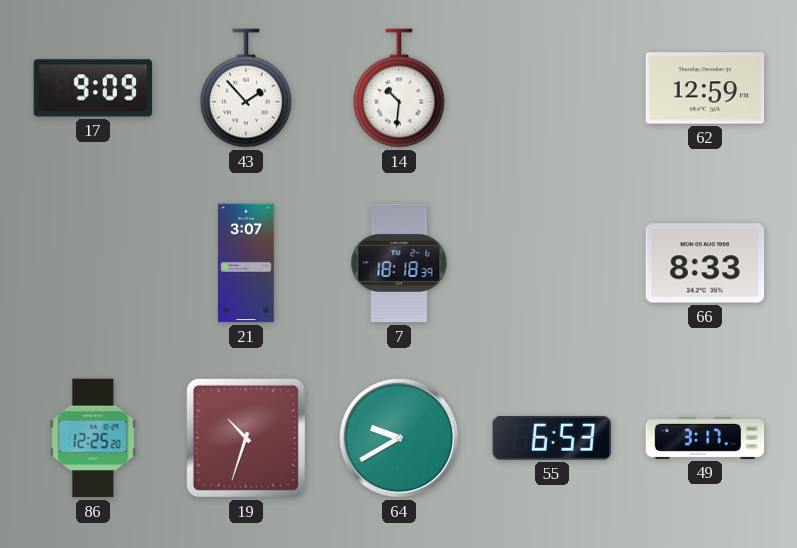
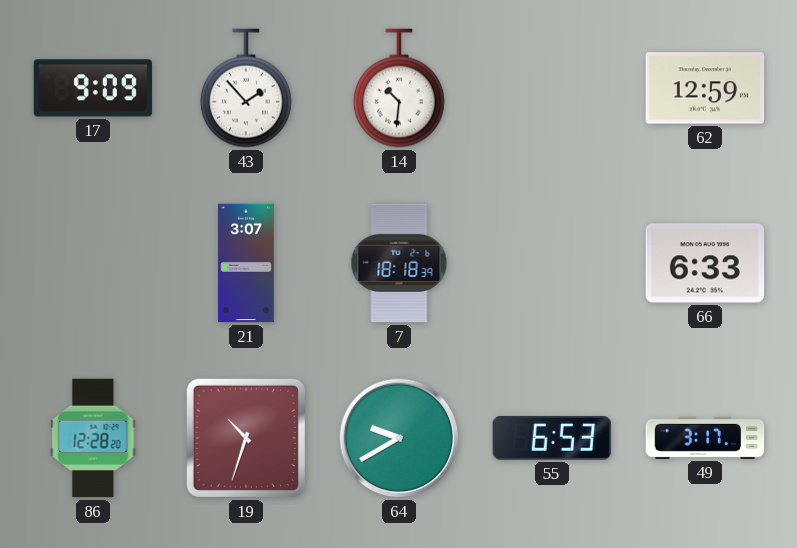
66: 8:33 -> 6:33
86: 12:25 -> 12:28
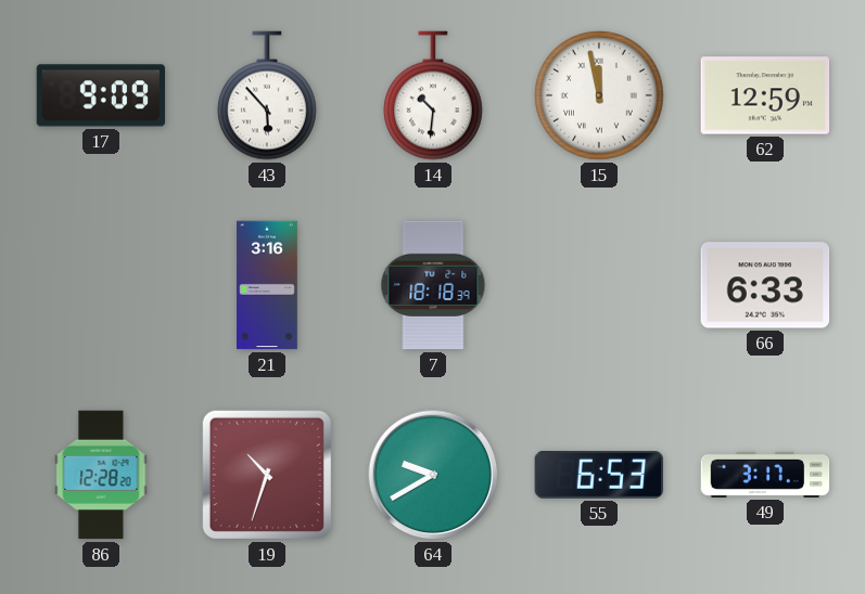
43: 1:53 -> 5:53
15: none -> 11:58
21: 3:07 -> 3:16
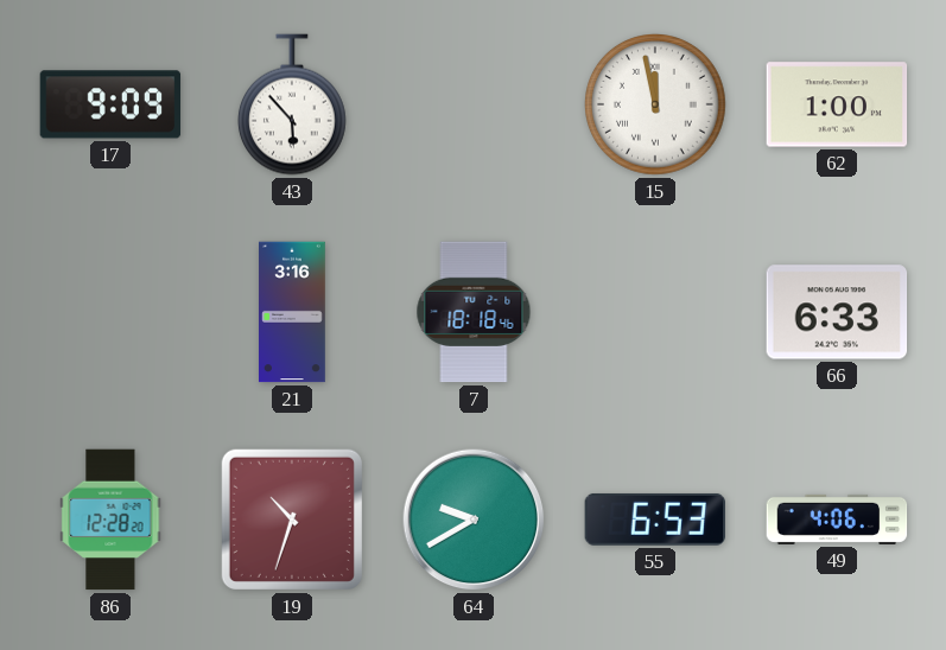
14: 10:31 -> none
62: 12:59 -> 1:00
7: 18:18:39 -> 18:18:46
49: 3:17 -> 4:06
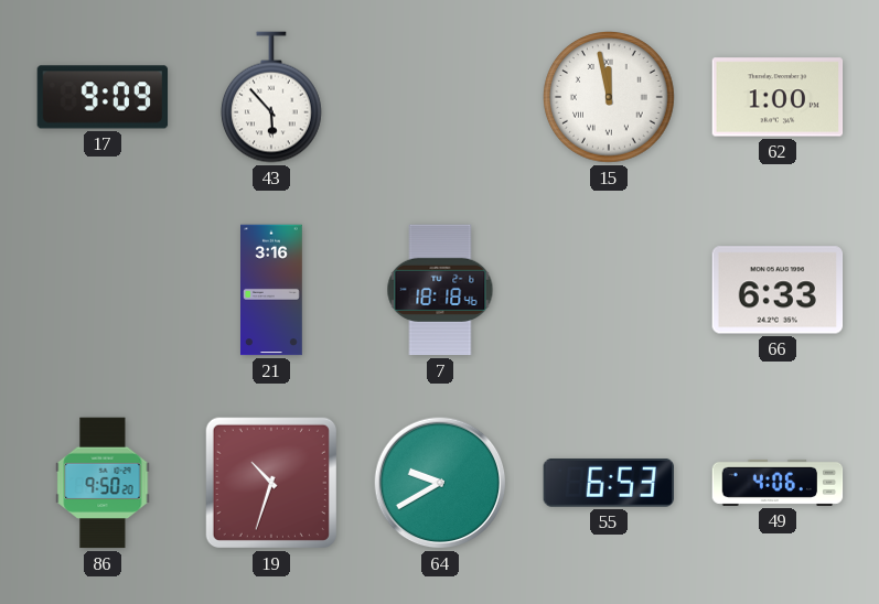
86: 12:28 -> 9:50
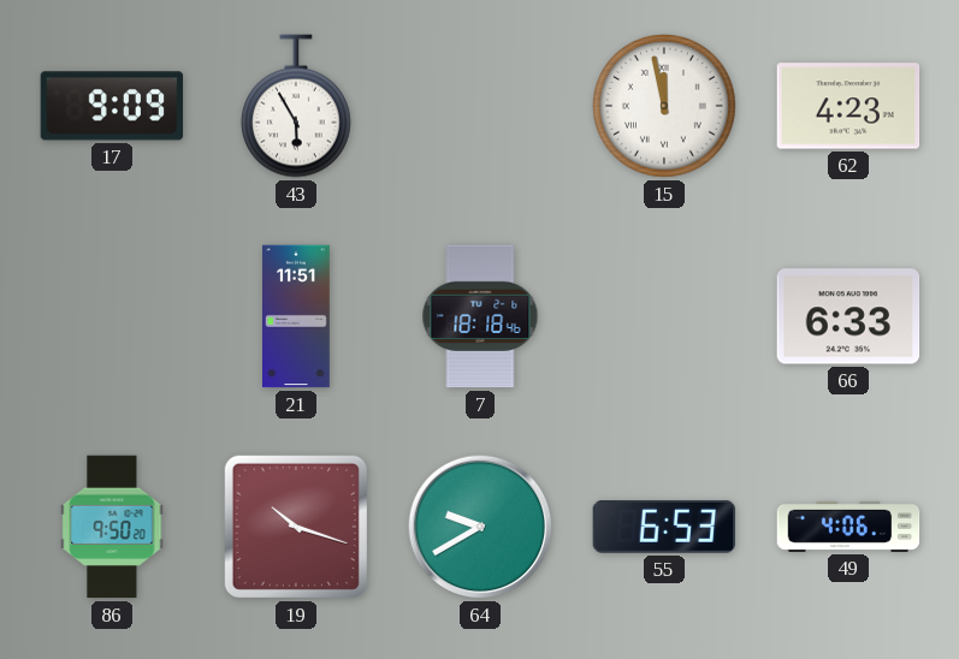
43: 5:53 -> 5:55
62: 1:00 -> 4:23
21: 3:16 -> 11:51
19: 10:33 -> 10:18
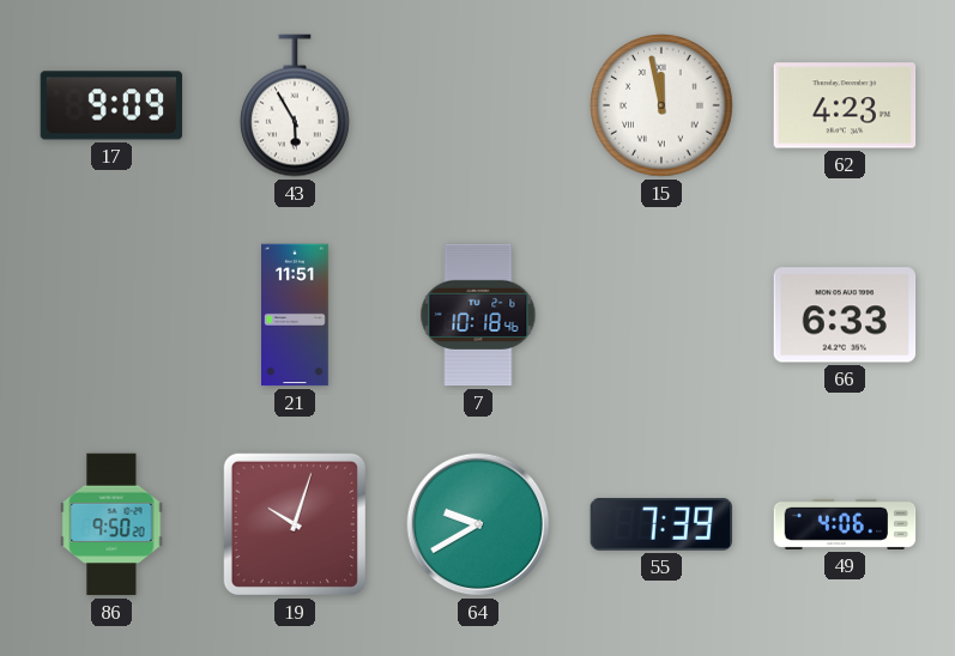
7: 18:18 -> 10:18
19: 10:18 -> 10:03
55: 6:53 -> 7:39
